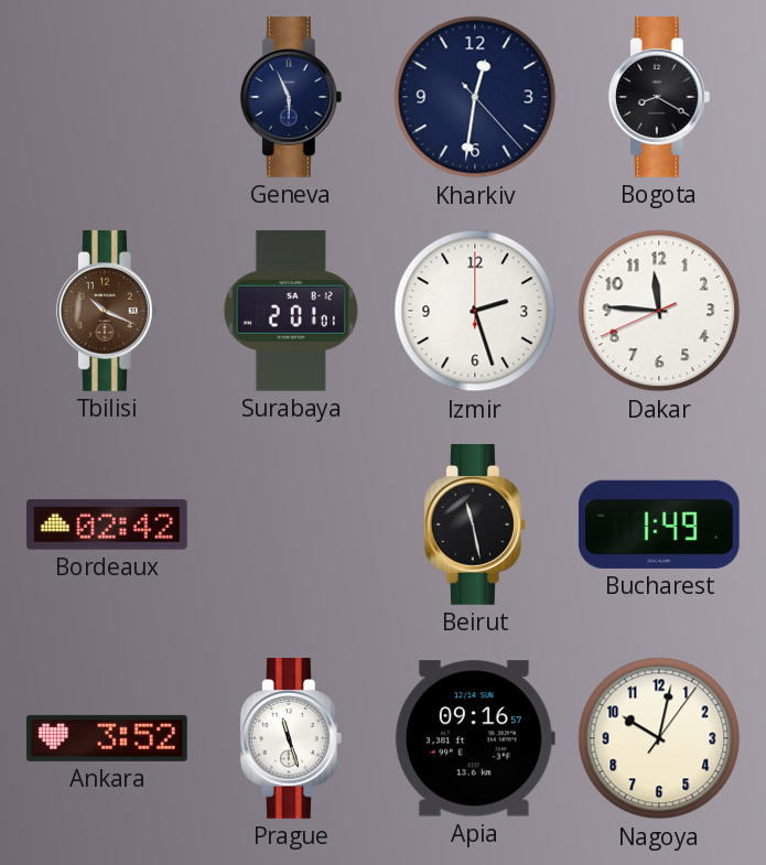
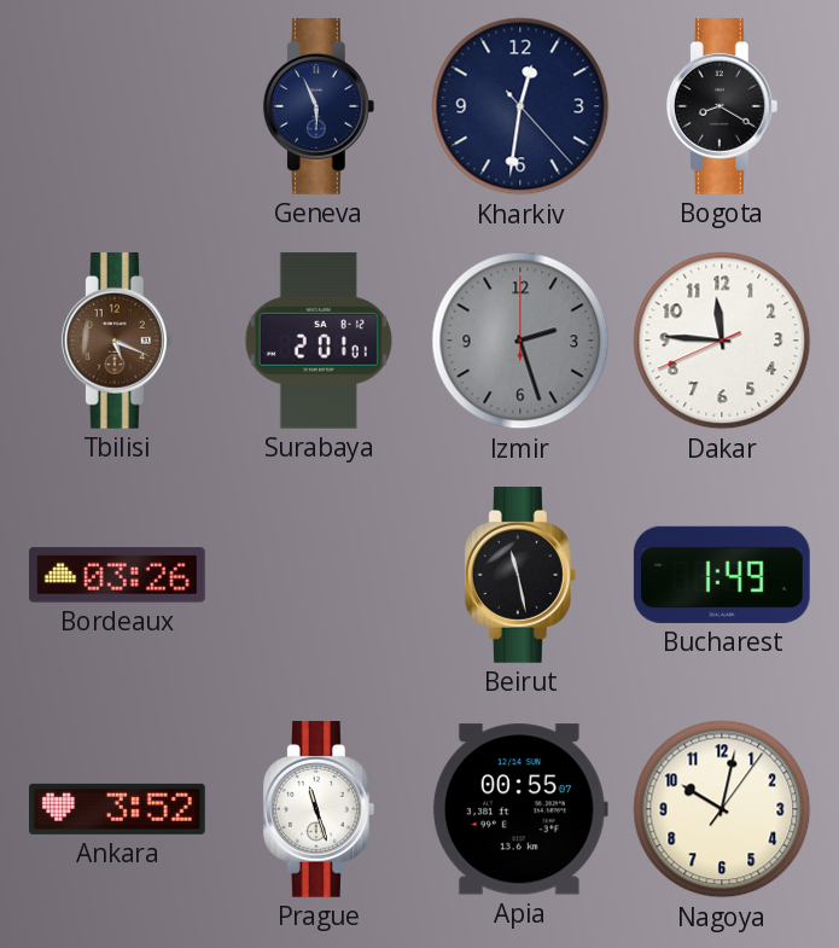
Tbilisi: 10:19 -> 5:19
Izmir dial: white -> grey
Bordeaux: 02:42 -> 03:26
Apia: 09:16 -> 00:55
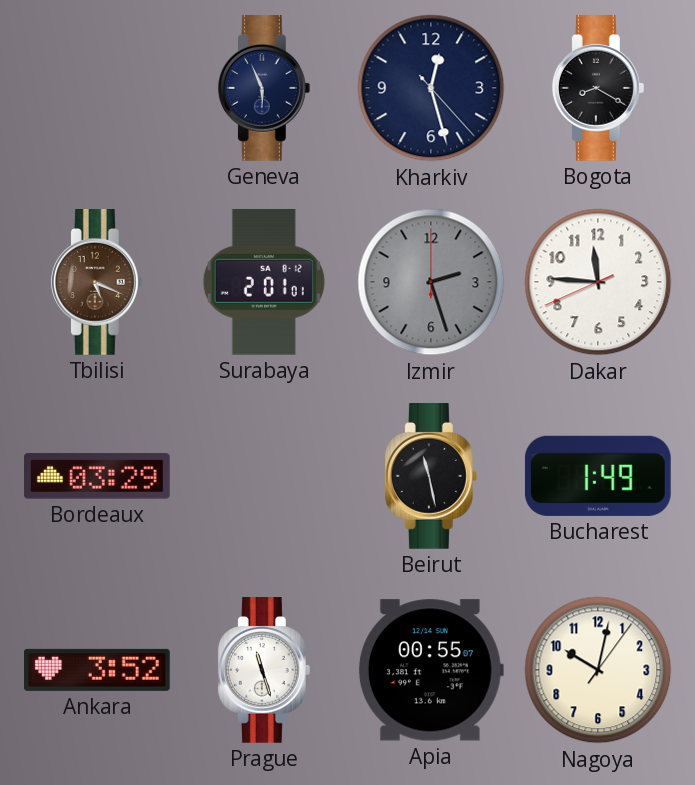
Kharkiv: 12:31 -> 12:27
Bordeaux: 03:26 -> 03:29
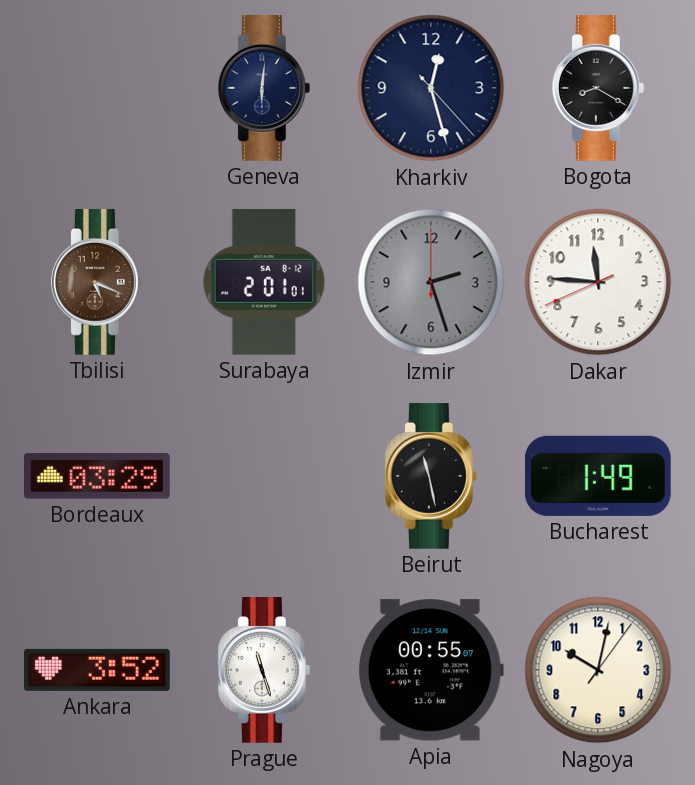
Geneva: 5:56 -> 6:01
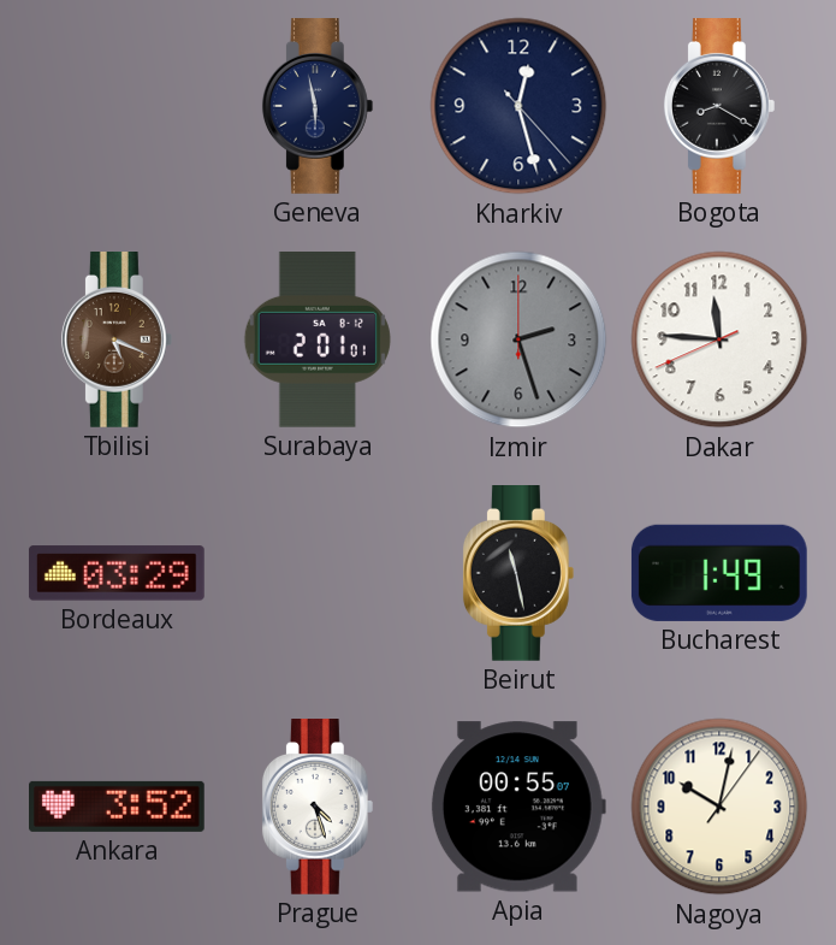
Geneva: 6:01 -> 5:58
Prague: 11:27 -> 4:27
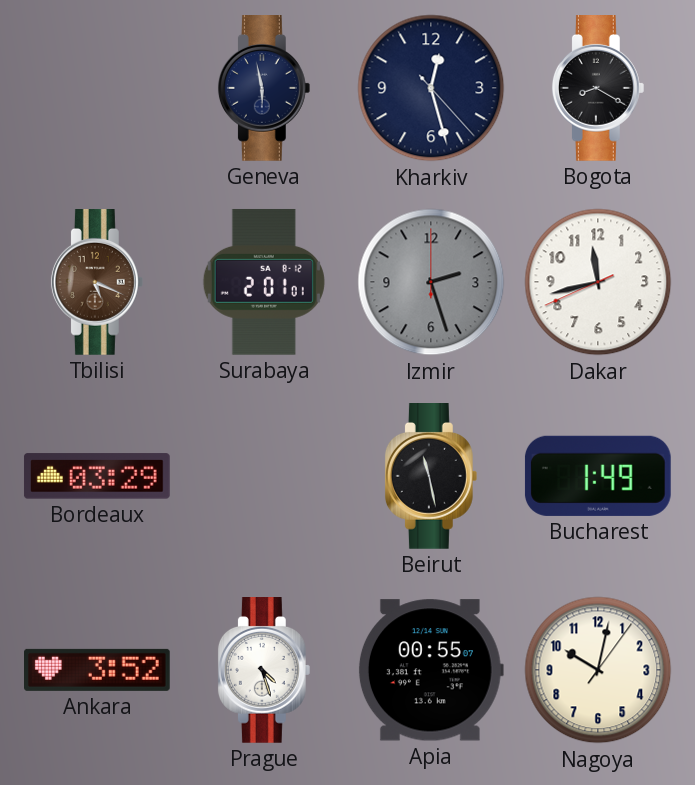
Dakar: 11:45 -> 11:42
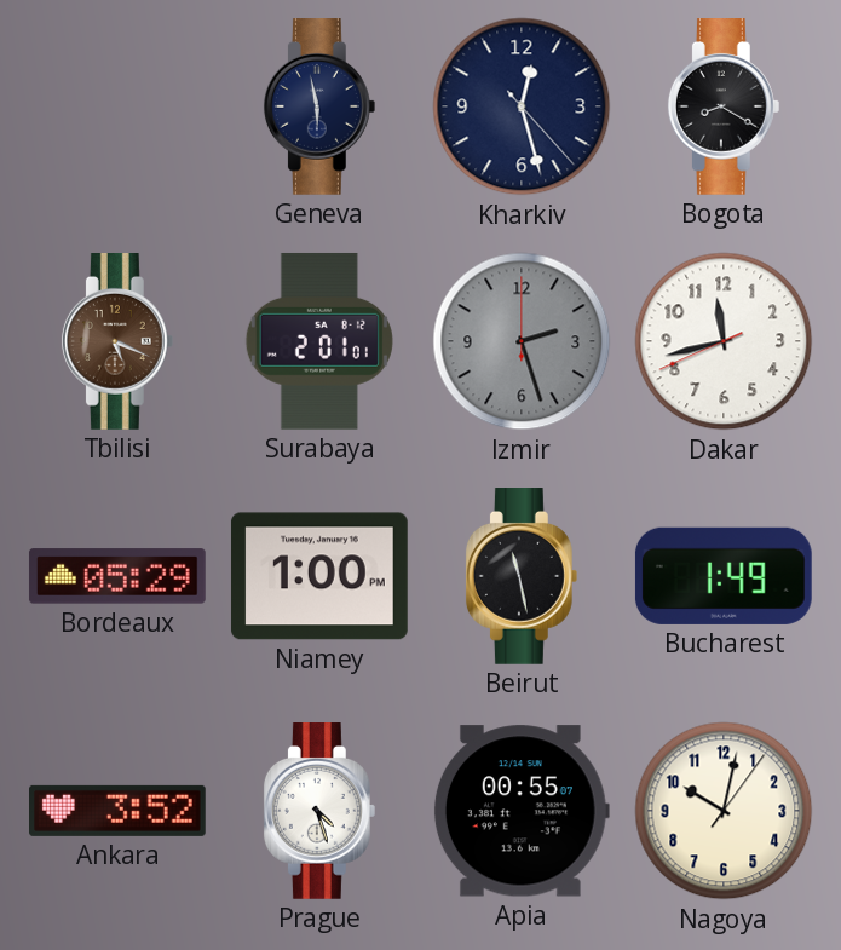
Bordeaux: 03:29 -> 05:29
Niamey: none -> 1:00
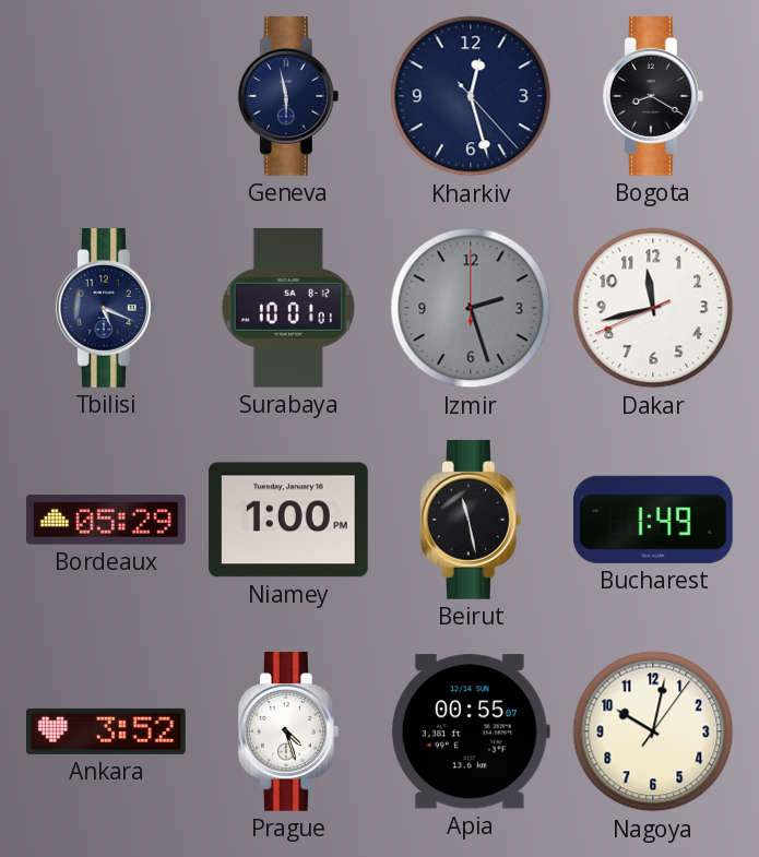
Tbilisi dial: brown -> navy
Surabaya: 2:01 -> 10:01
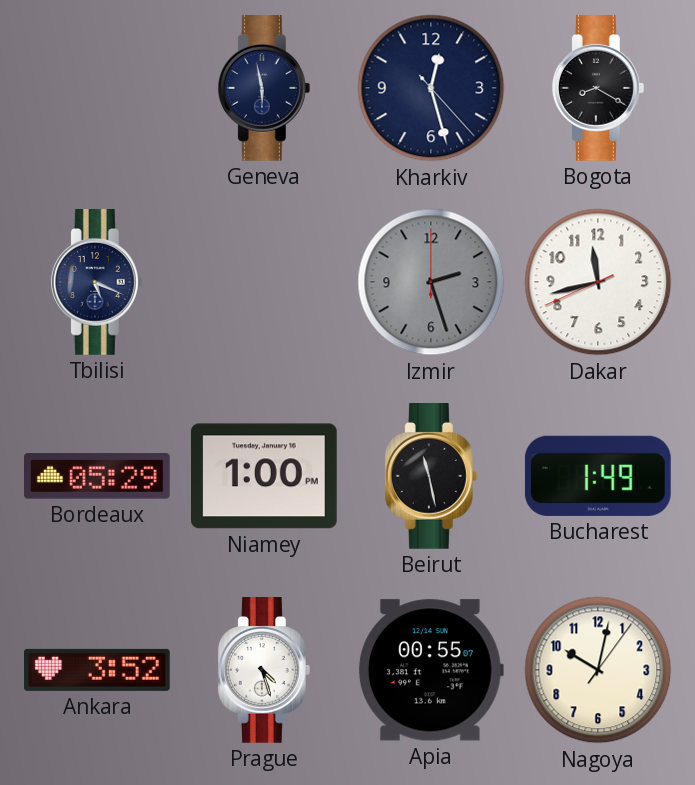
Surabaya: 10:01 -> none
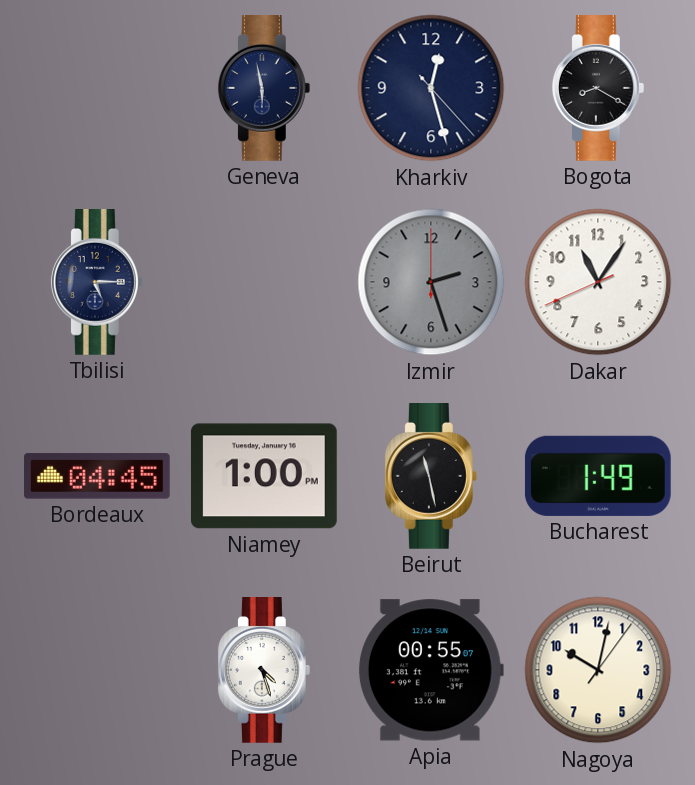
Tbilisi: 5:19 -> 5:15
Dakar: 11:42 -> 11:05
Bordeaux: 05:29 -> 04:45
Ankara: 3:52 -> none
